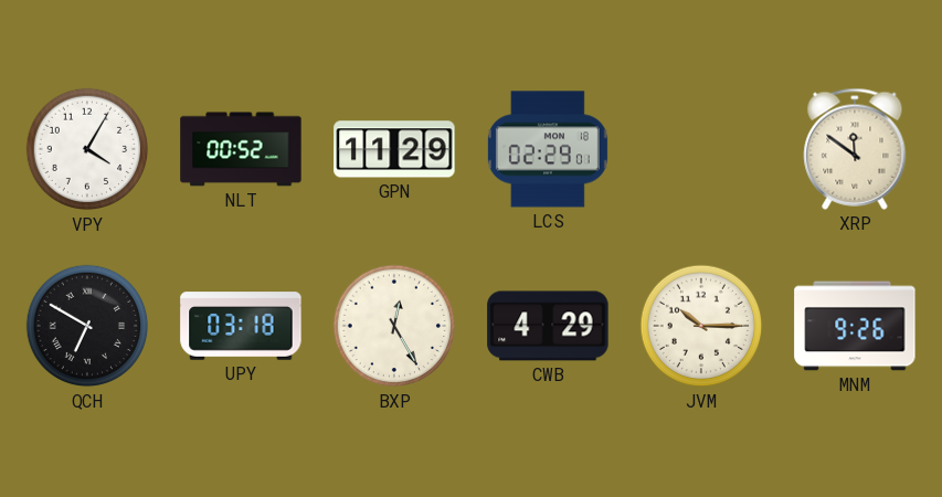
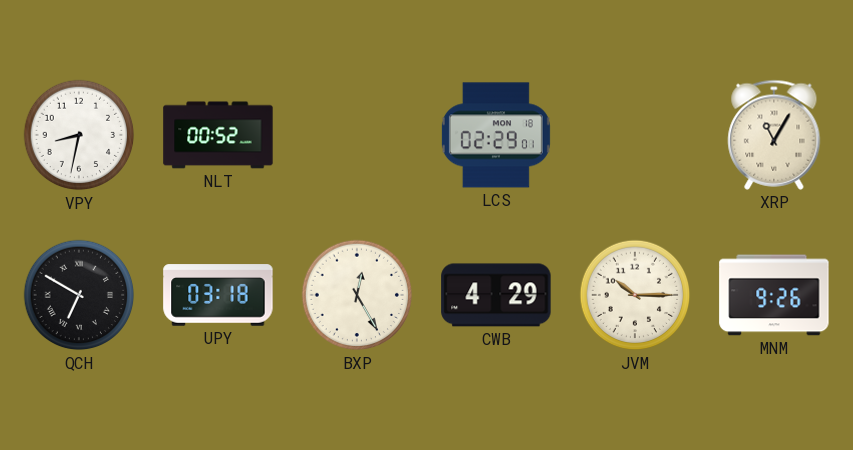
VPY: 4:05 -> 8:32
GPN: 11:29 -> none
XRP: 11:51 -> 11:05
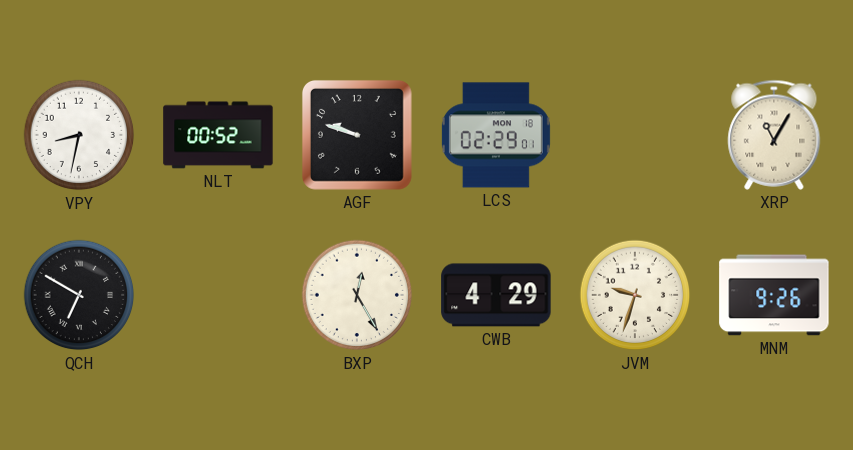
AGF: none -> 9:48
UPY: 03:18 -> none
JVM: 10:15 -> 9:33
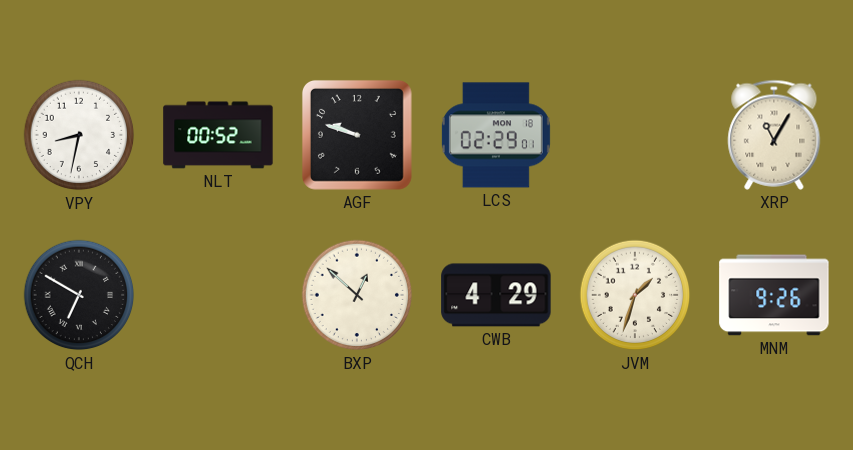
BXP: 12:25 -> 12:52
JVM: 9:33 -> 1:33
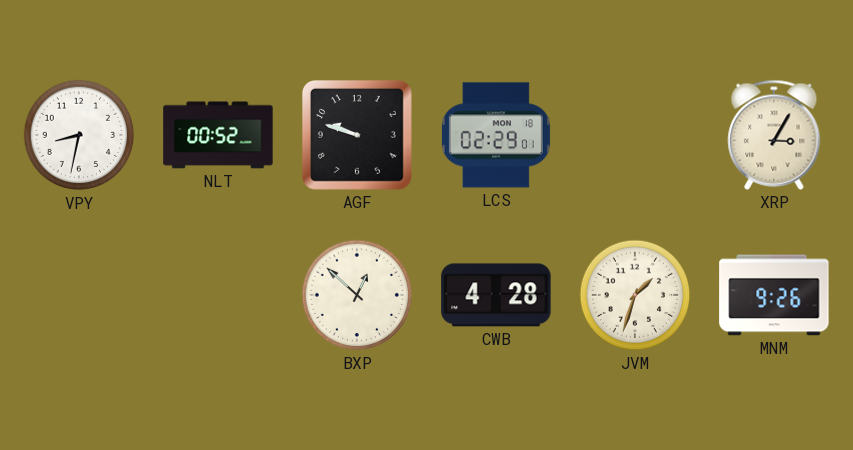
XRP: 11:05 -> 3:05
QCH: 6:50 -> none
CWB: 4:29 -> 4:28
